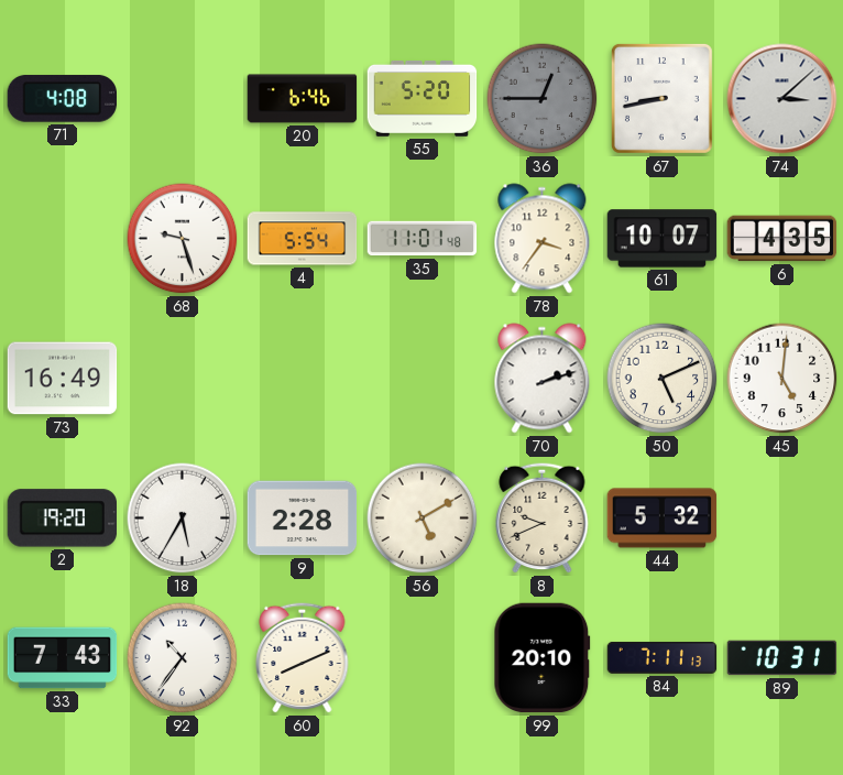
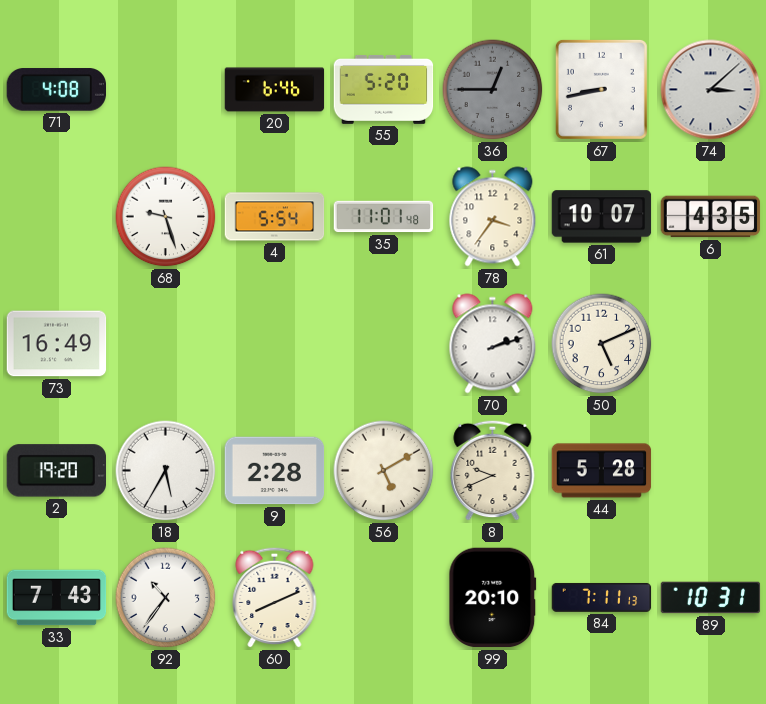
45: 5:01 -> none
44: 5:32 -> 5:28
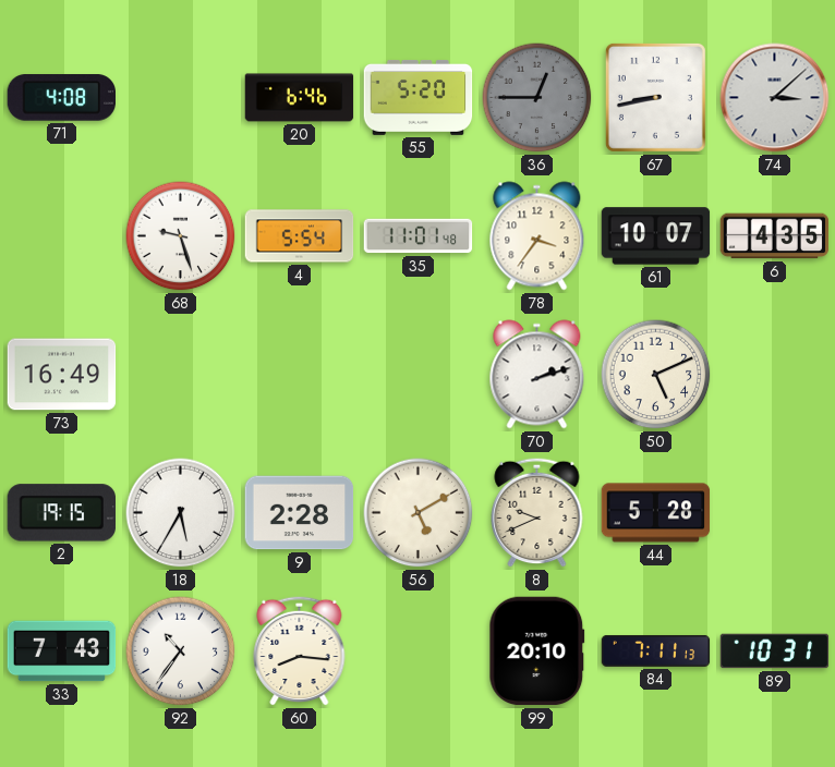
2: 19:20 -> 19:15
60: 8:11 -> 8:16
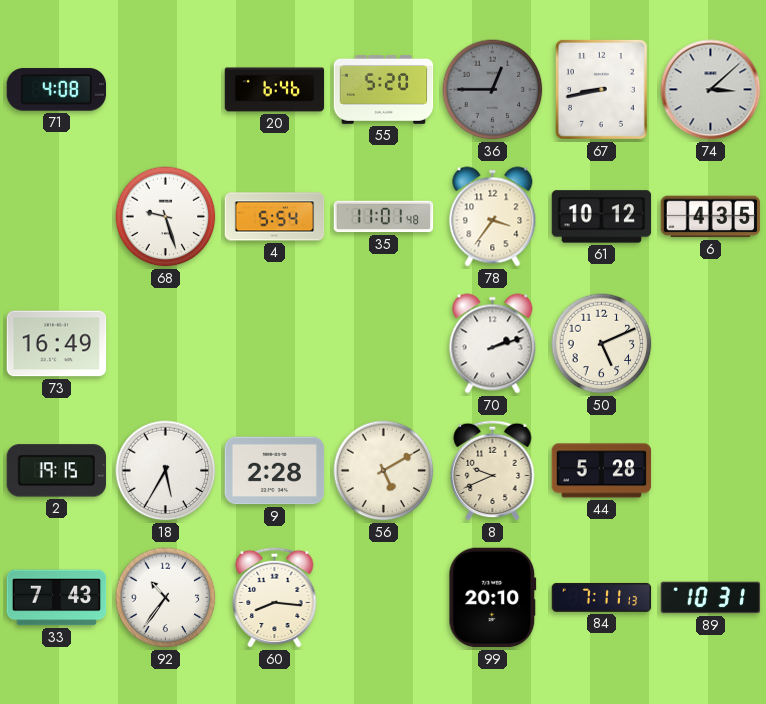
61: 10:07 -> 10:12
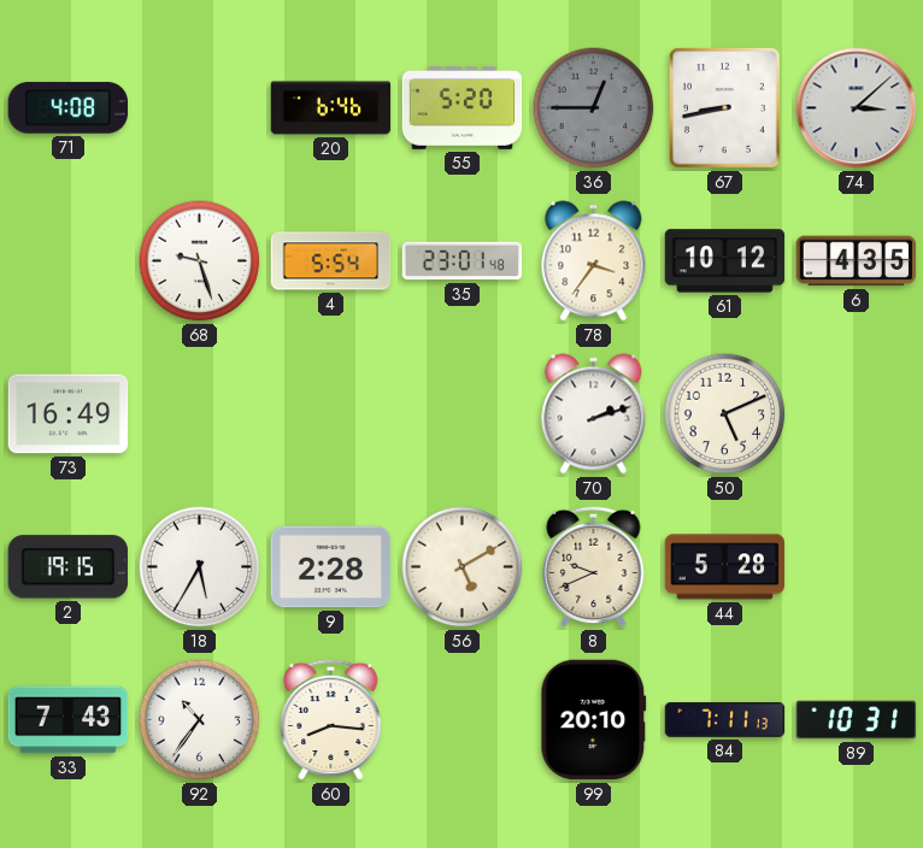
35: 11:01 -> 23:01
